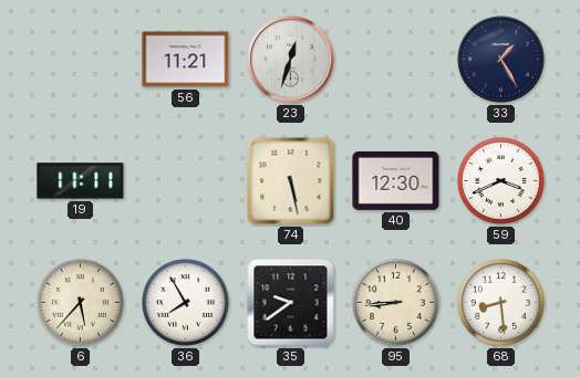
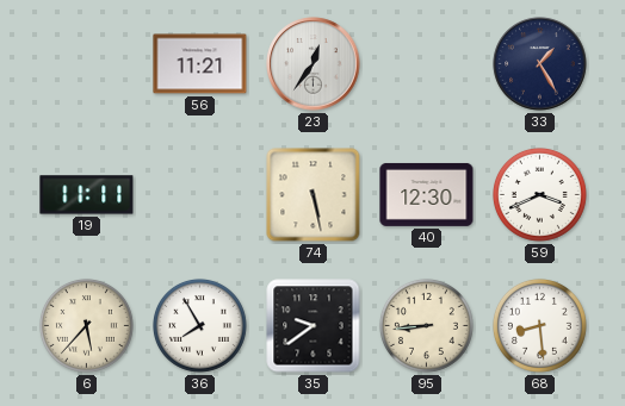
23: 12:33 -> 12:36
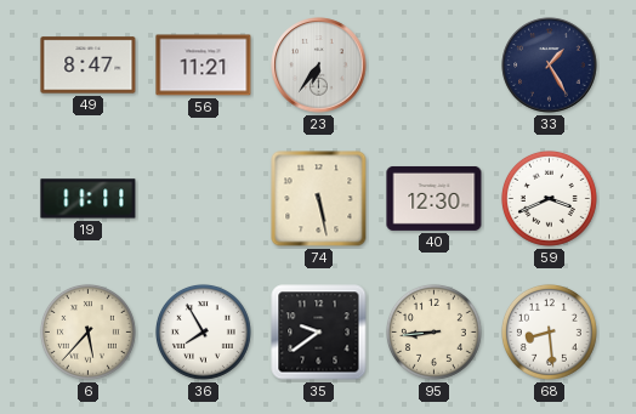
49: none -> 8:47
23: 12:36 -> 6:36
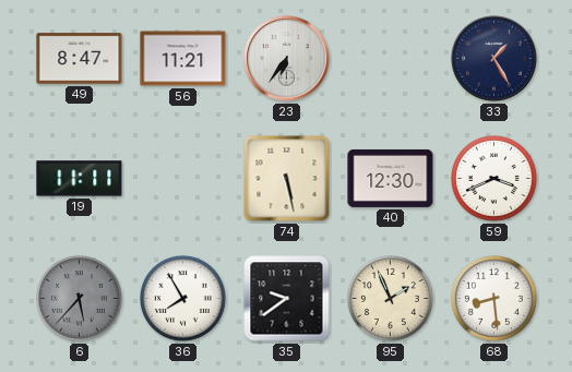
6 dial: cream -> grey
95: 8:44 -> 1:56
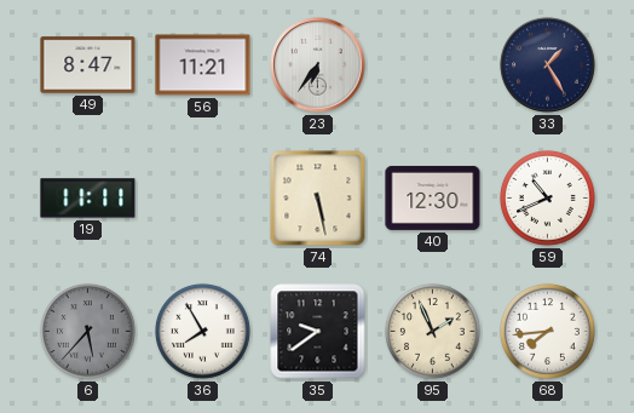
59: 3:41 -> 10:41
68: 8:29 -> 7:44
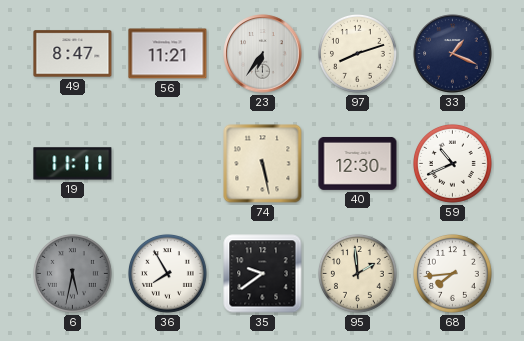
97: none -> 8:12
33: 1:25 -> 1:19
6: 5:37 -> 5:32
95: 1:56 -> 1:59
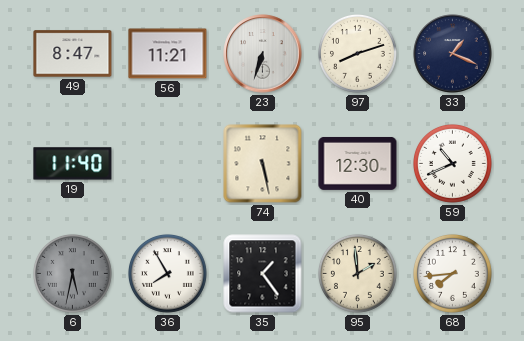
23: 6:36 -> 6:33
19: 11:11 -> 11:40
35: 9:39 -> 1:24
